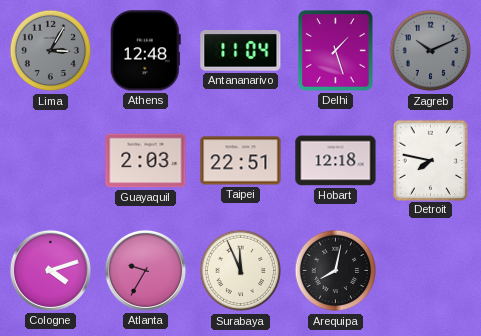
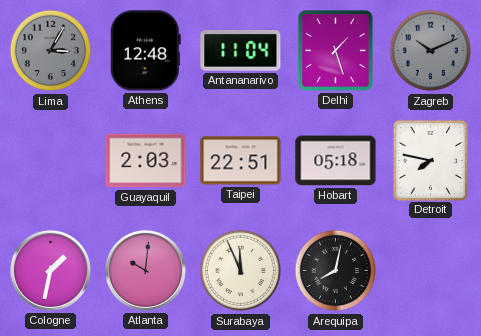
Hobart: 12:18 -> 05:18
Cologne: 4:12 -> 1:32
Atlanta: 9:35 -> 10:01
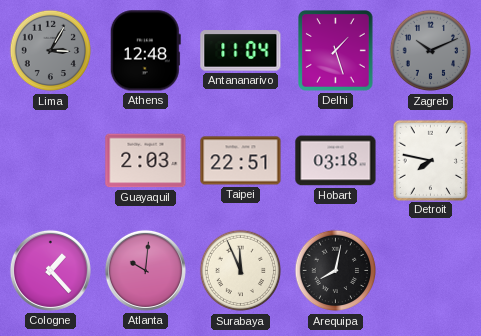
Hobart: 05:18 -> 03:18
Cologne: 1:32 -> 1:23
